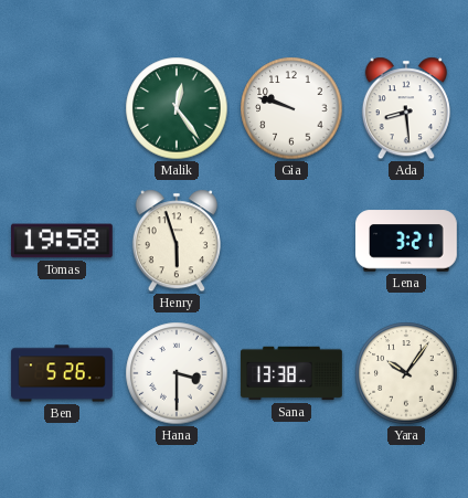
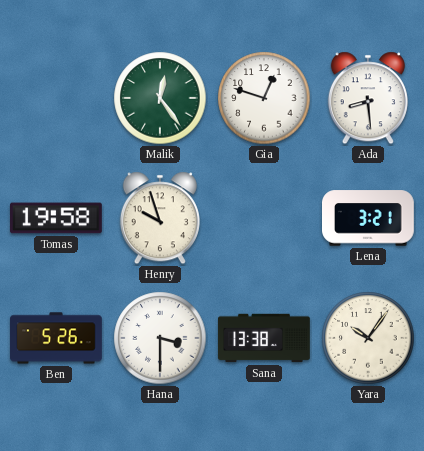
Gia: 9:48 -> 12:48
Henry: 5:57 -> 9:57
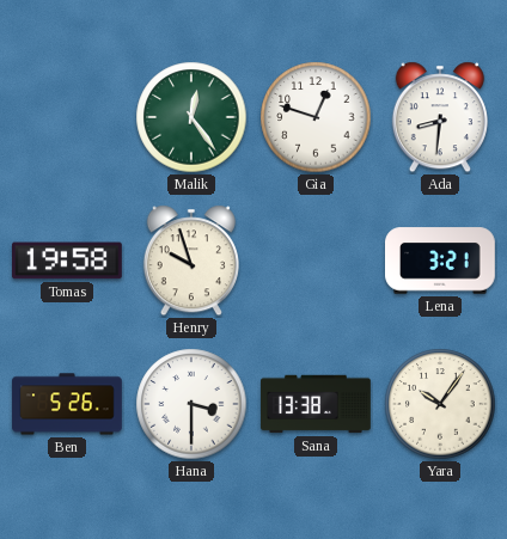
Ada: 8:29 -> 8:31
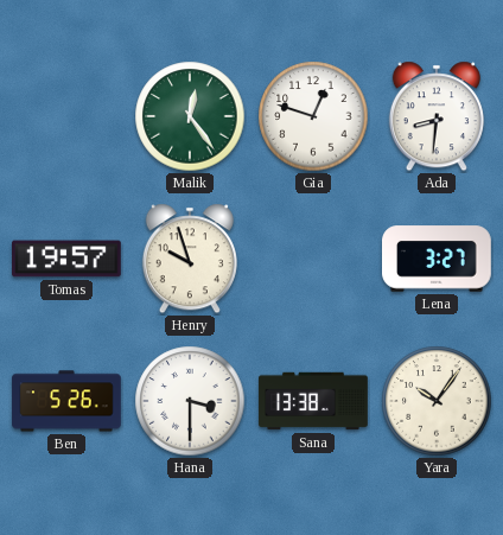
Tomas: 19:58 -> 19:57
Lena: 3:21 -> 3:27
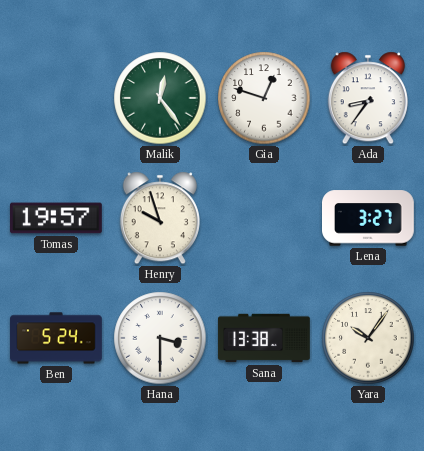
Ada: 8:31 -> 8:36
Ben: 5:26 -> 5:24
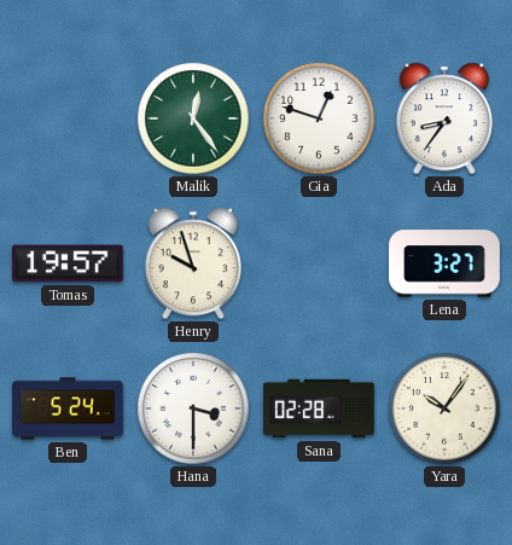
Sana: 13:38 -> 02:28
